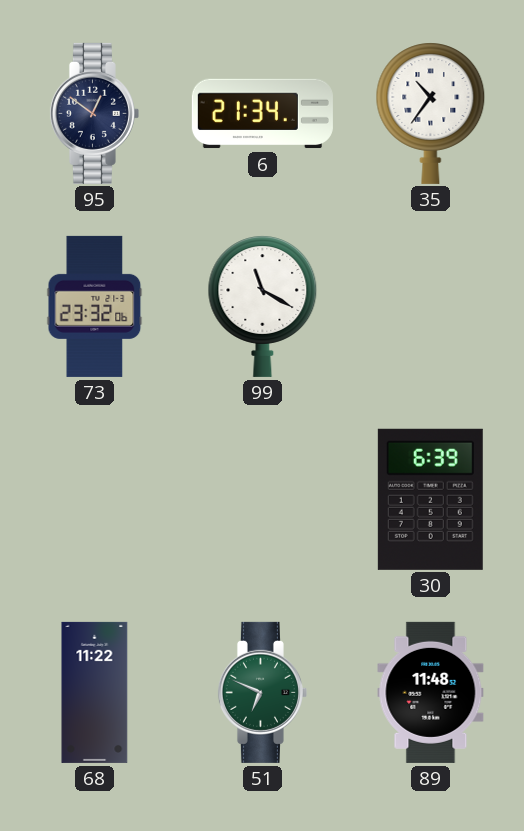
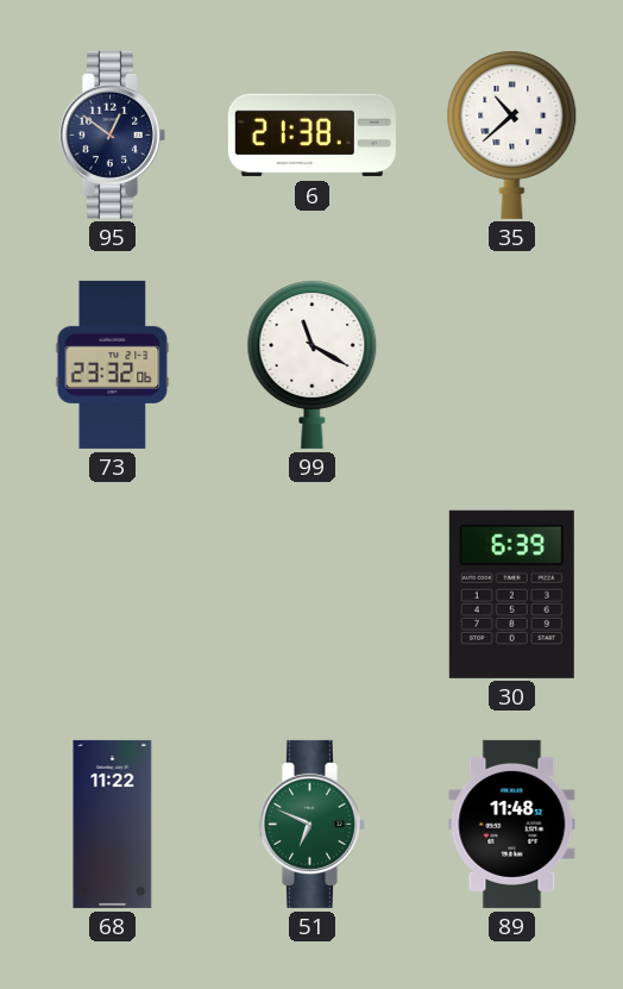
6: 21:34 -> 21:38
35: 10:36 -> 10:38
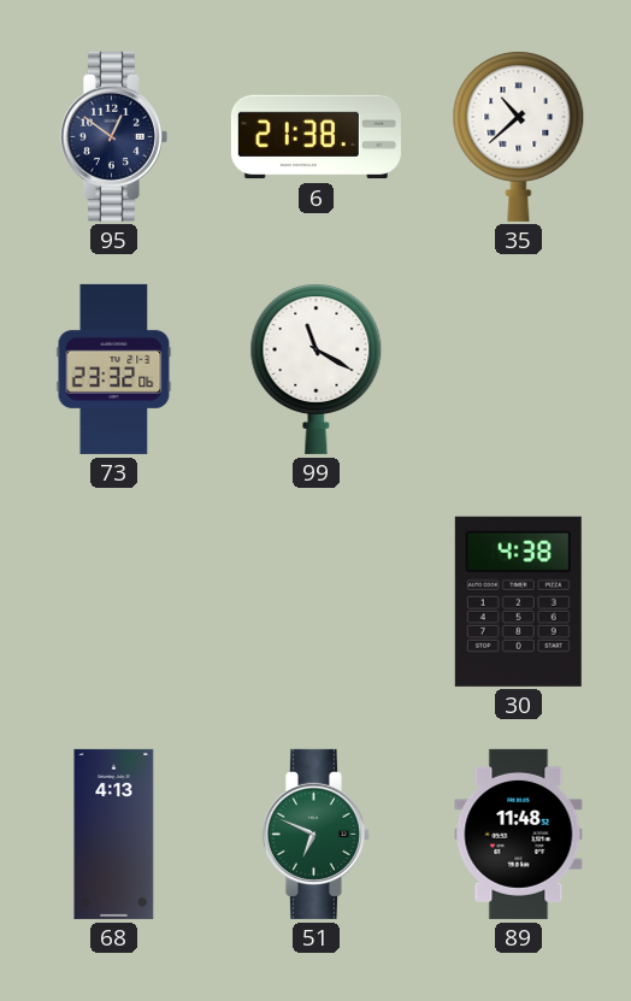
30: 6:39 -> 4:38
68: 11:22 -> 4:13
